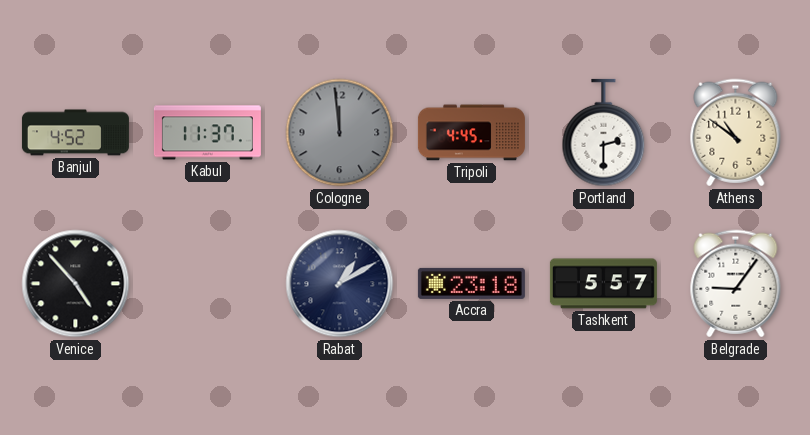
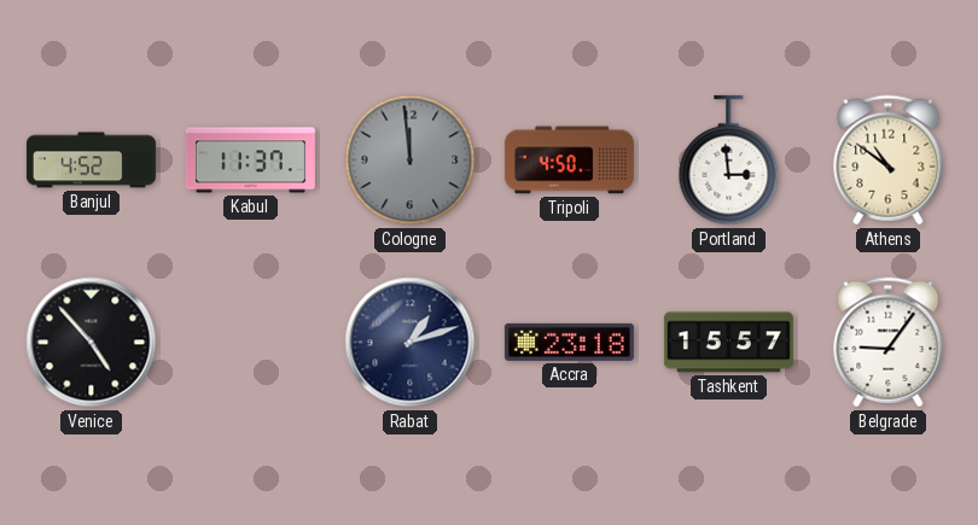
Tripoli: 4:45 -> 4:50
Portland: 2:30 -> 2:59
Rabat: 1:10 -> 1:12
Tashkent: 5:57 -> 15:57
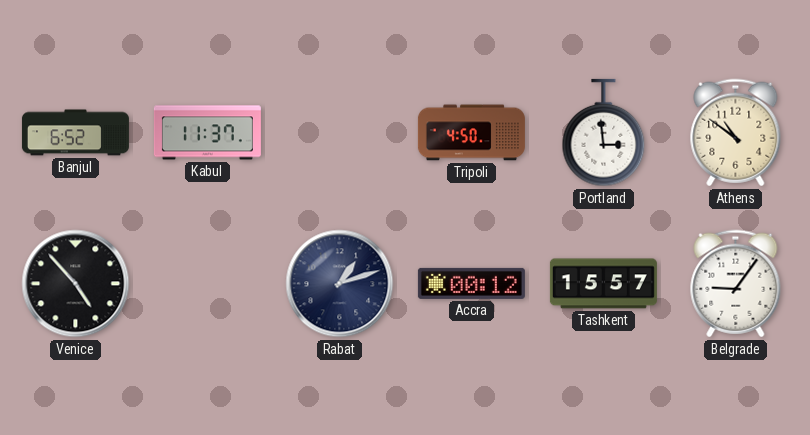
Banjul: 4:52 -> 6:52
Cologne: 11:59 -> none
Accra: 23:18 -> 00:12
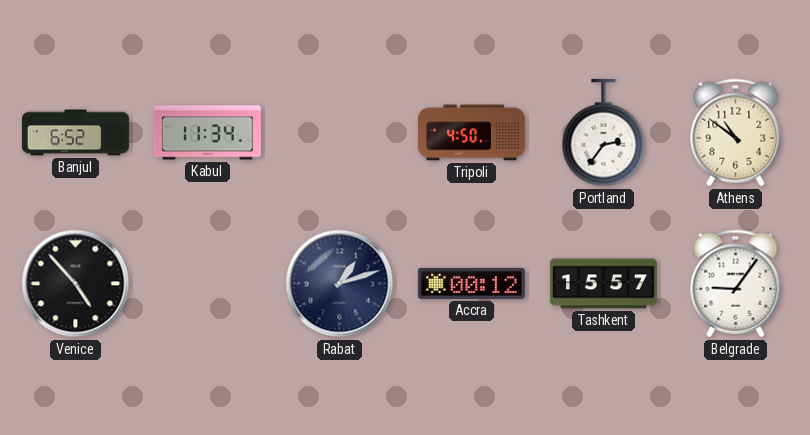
Kabul: 11:37 -> 11:34
Portland: 2:59 -> 2:36
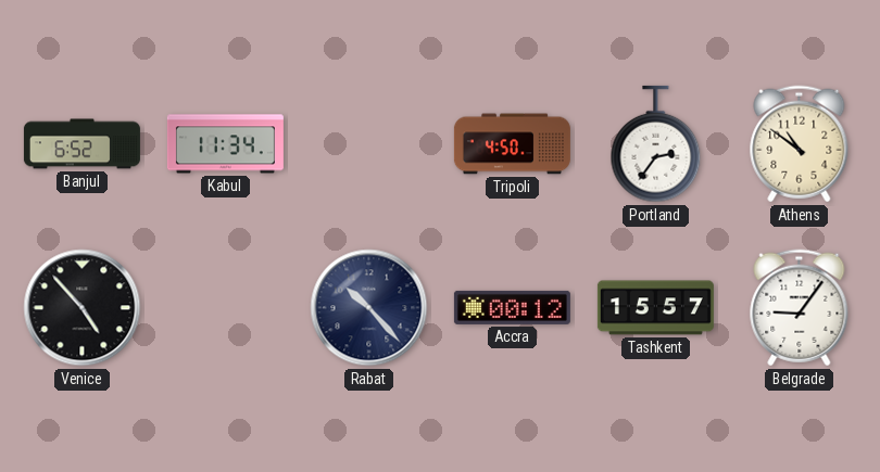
Rabat: 1:12 -> 10:23
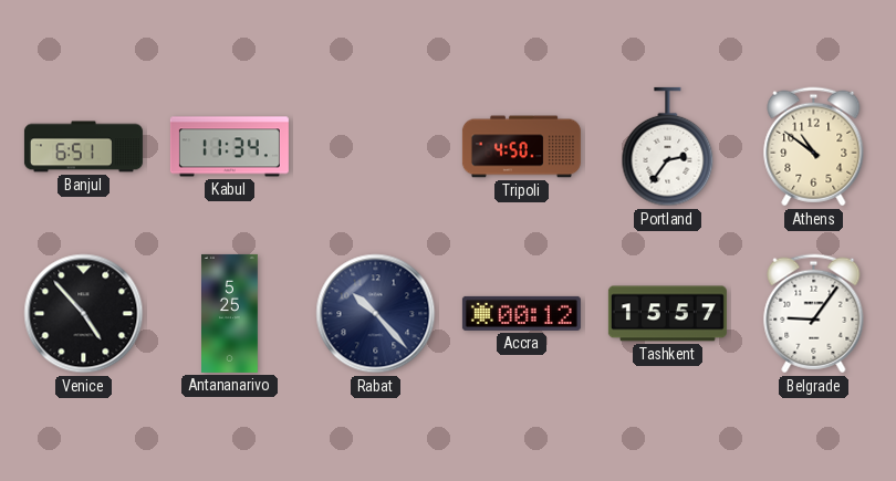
Banjul: 6:52 -> 6:51
Antananarivo: none -> 5:25
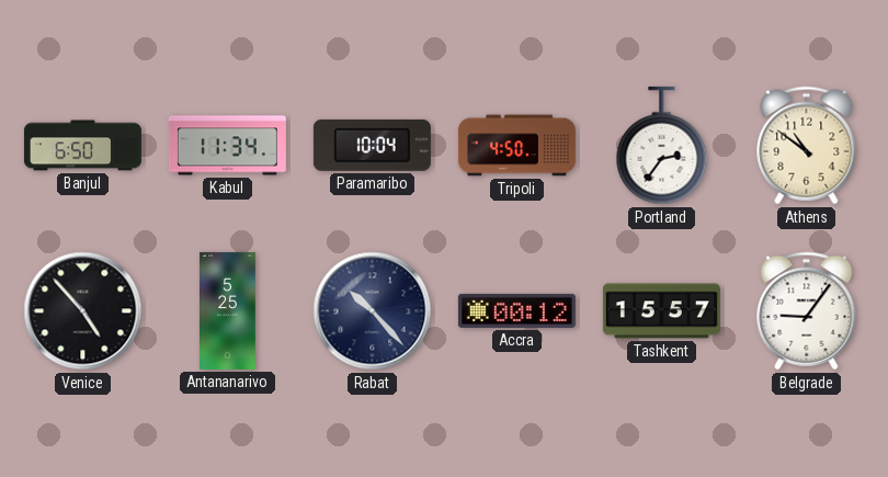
Banjul: 6:51 -> 6:50
Paramaribo: none -> 10:04
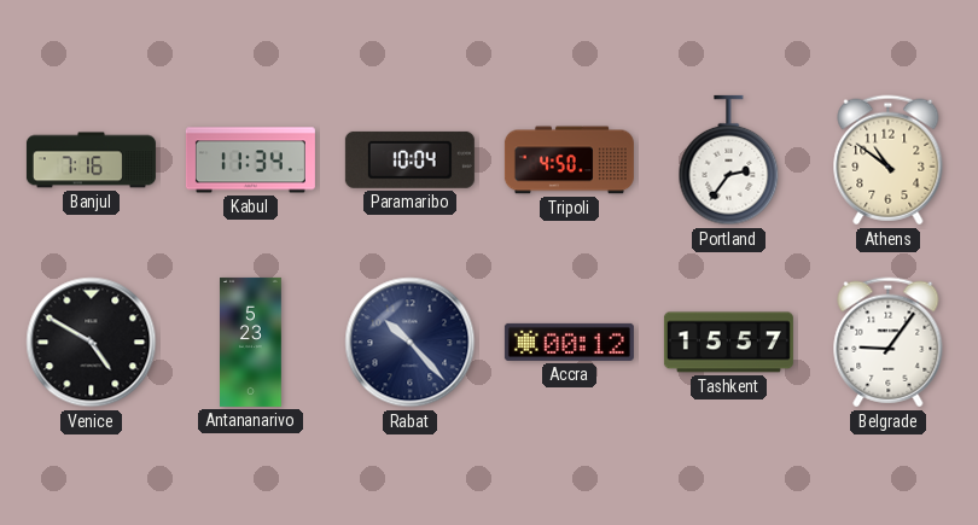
Banjul: 6:50 -> 7:16
Venice: 4:53 -> 4:50
Antananarivo: 5:25 -> 5:23
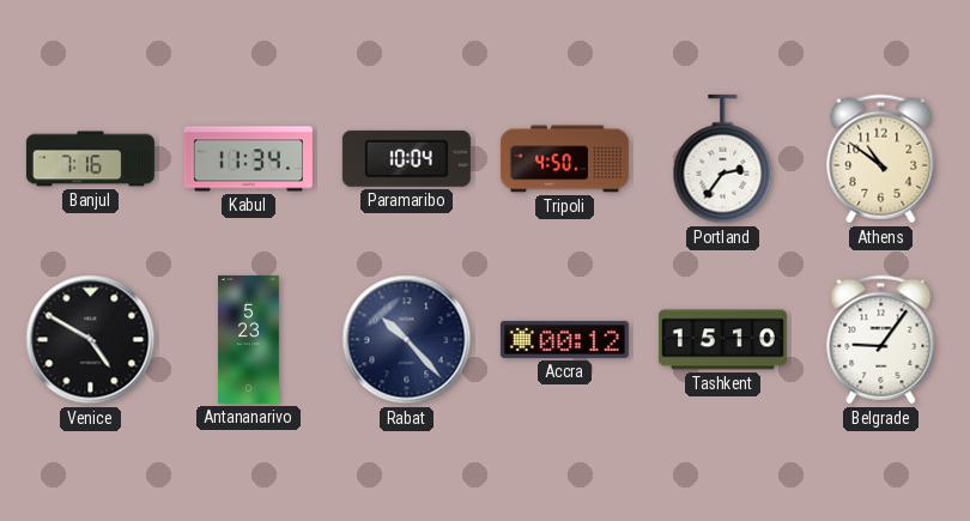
Tashkent: 15:57 -> 15:10
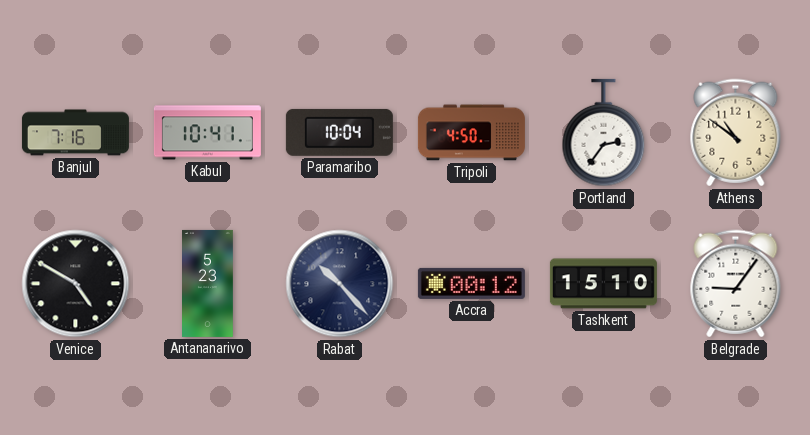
Kabul: 11:34 -> 10:41
